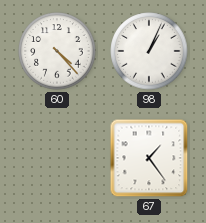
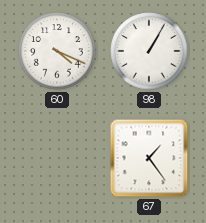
60: 4:23 -> 4:19
98: 1:04 -> 1:05
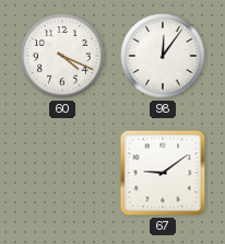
98: 1:05 -> 12:06
67: 1:24 -> 9:09
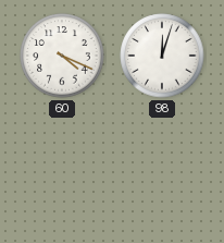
98: 12:06 -> 12:03
67: 9:09 -> none
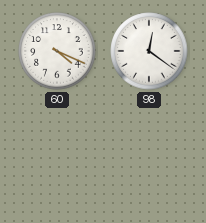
98: 12:03 -> 12:21
